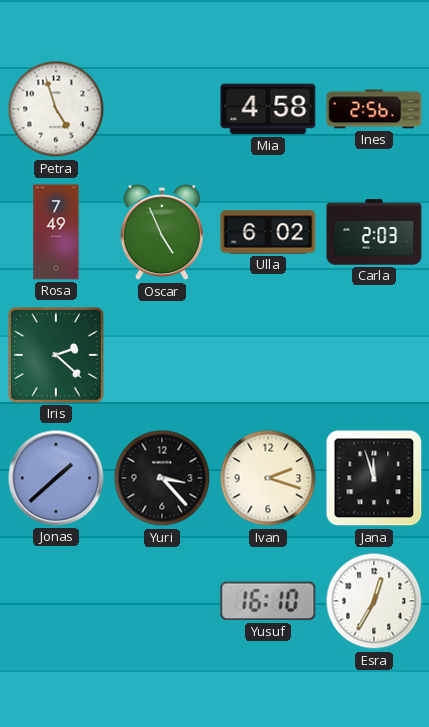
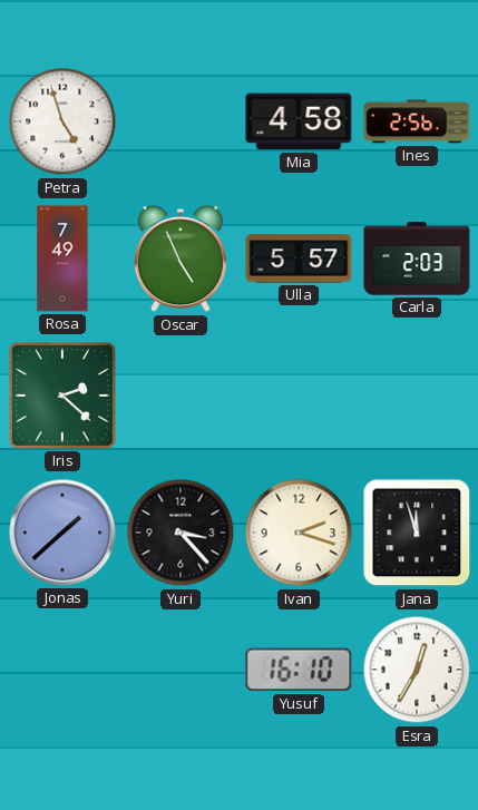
Ulla: 6:02 -> 5:57
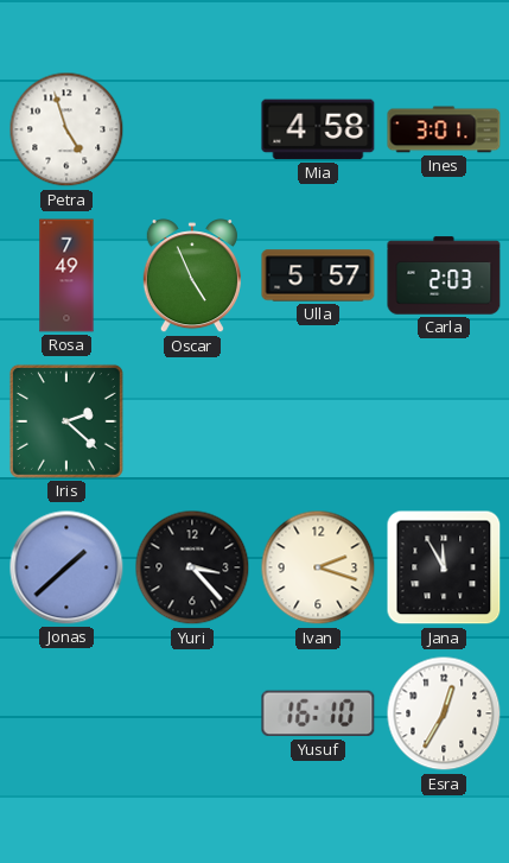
Ines: 2:56 -> 3:01
Jana: 11:57 -> 11:55
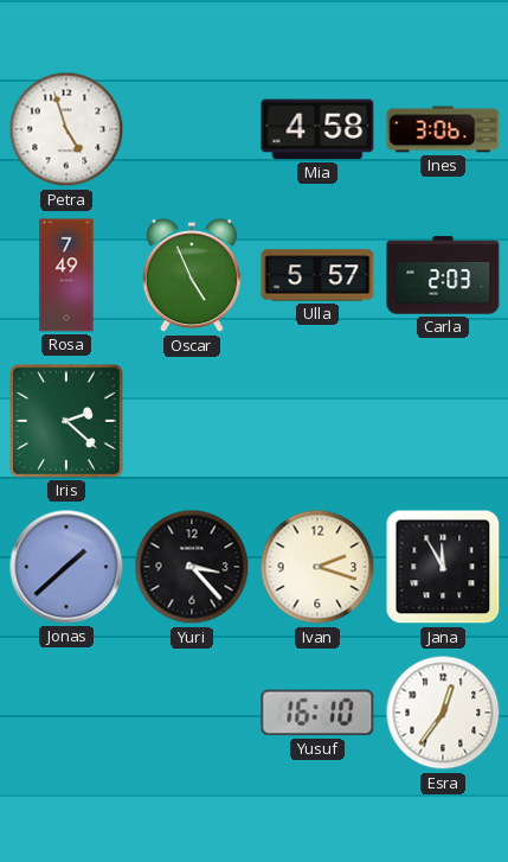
Ines: 3:01 -> 3:06
Esra: 12:35 -> 12:36
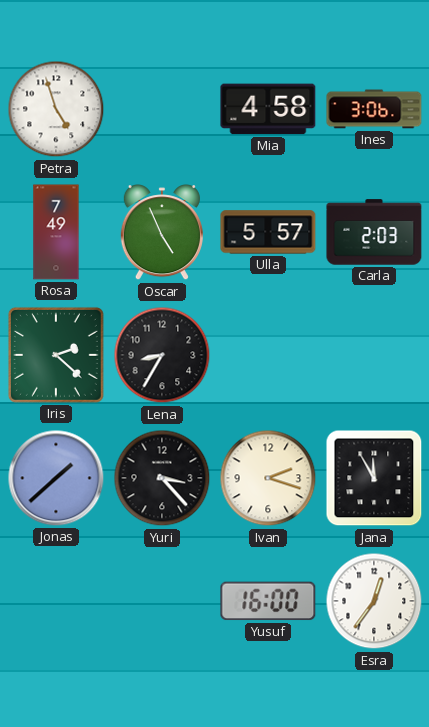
Lena: none -> 8:35
Yusuf: 16:10 -> 16:00
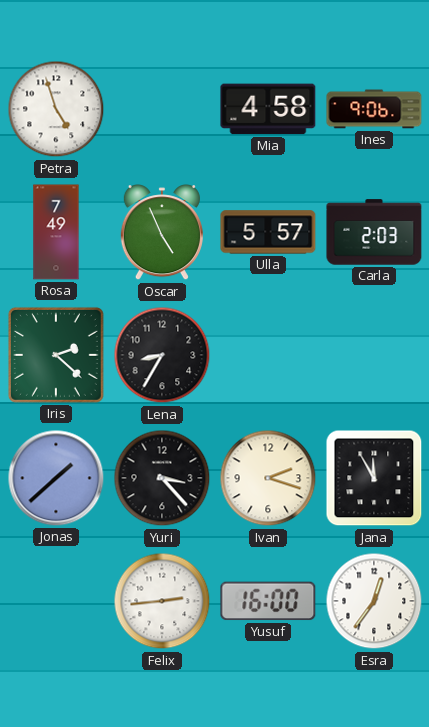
Ines: 3:06 -> 9:06
Felix: none -> 2:44
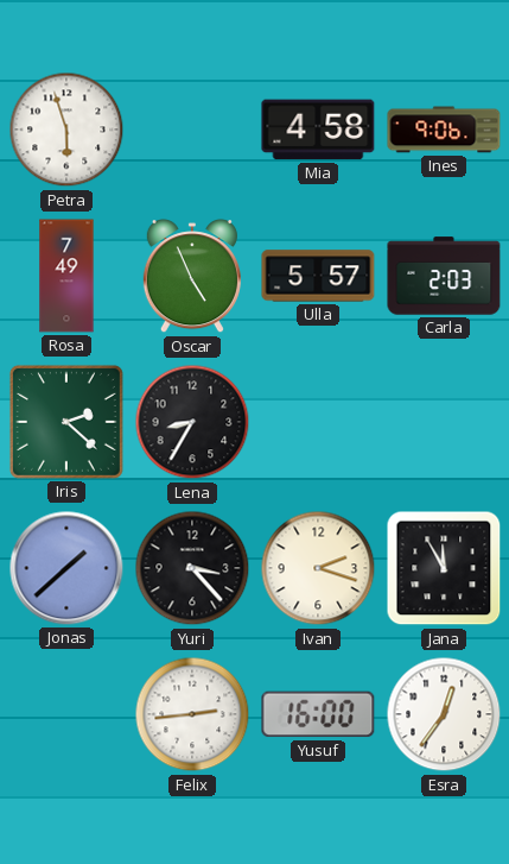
Petra: 4:57 -> 5:57
